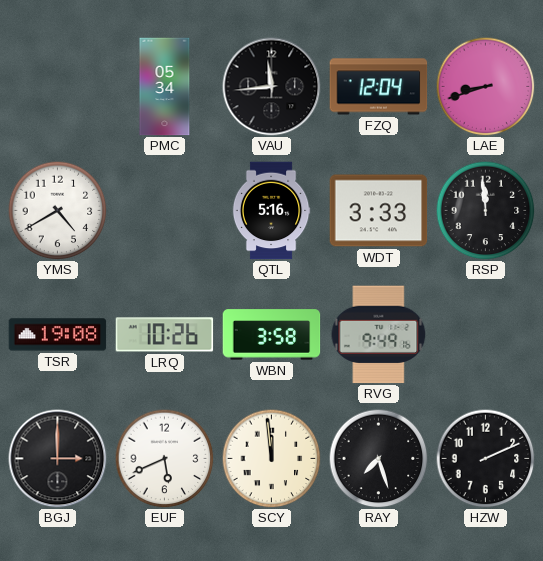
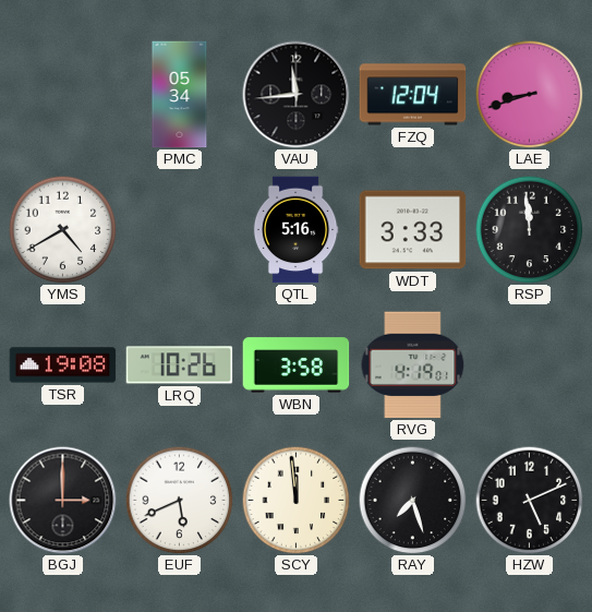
RVG: 9:49 -> 4:19
HZW: 2:11 -> 5:11
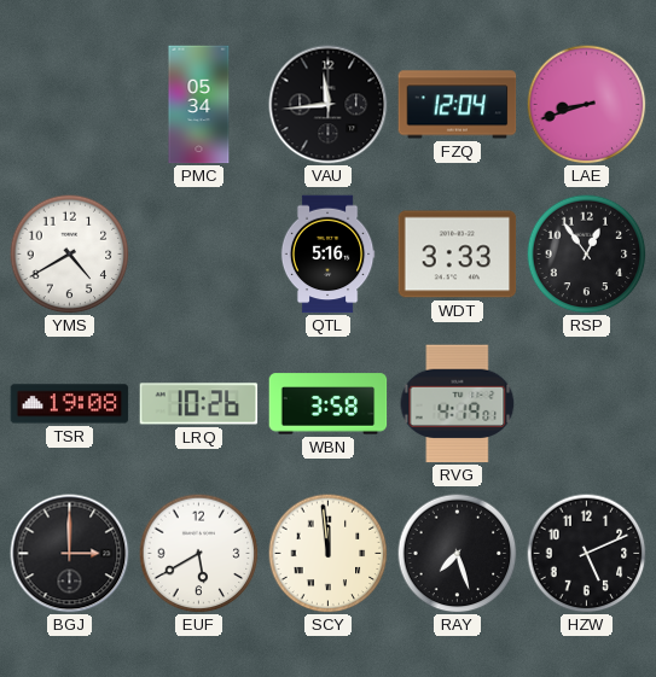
RSP: 11:59 -> 12:54
EUF: 5:41 -> 5:40
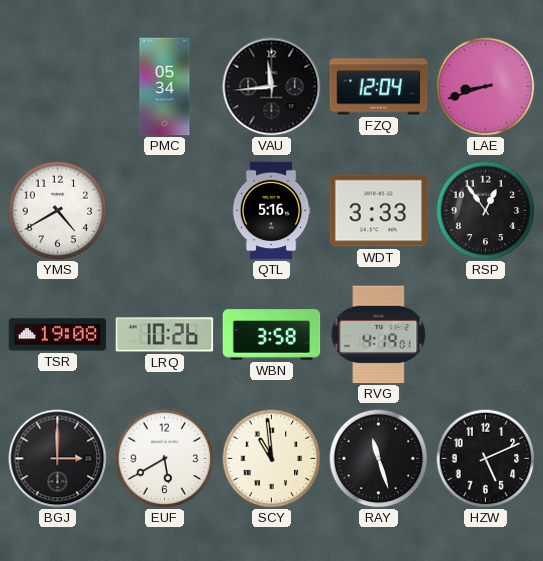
SCY: 11:59 -> 10:59
RAY: 7:27 -> 11:27
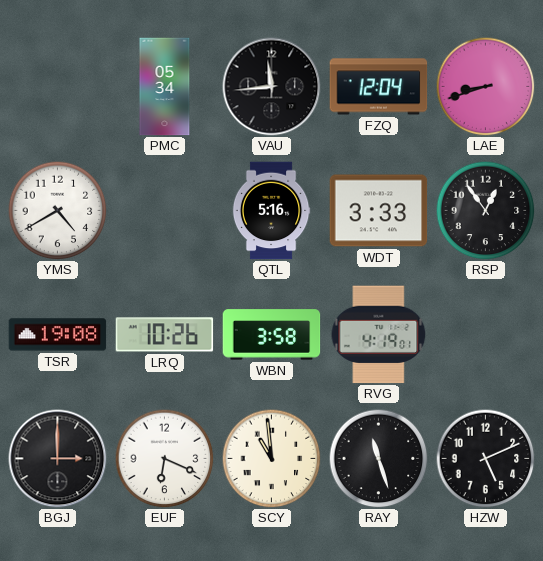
EUF: 5:40 -> 6:19
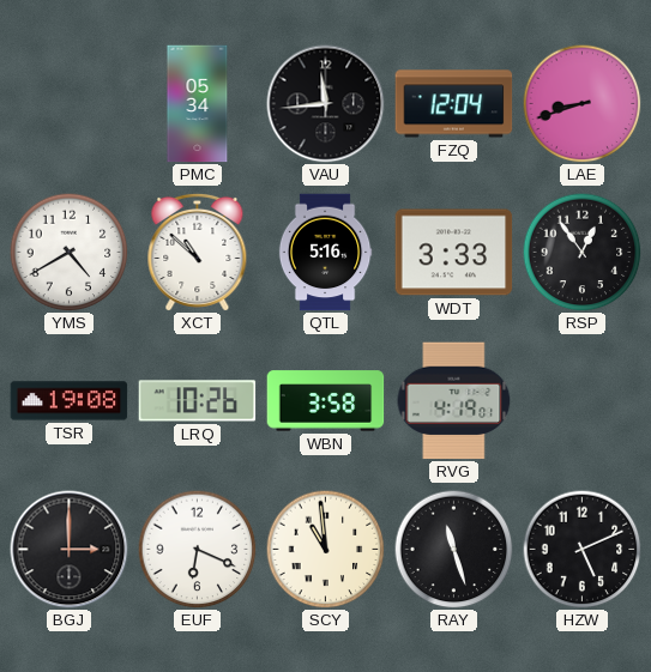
XCT: none -> 10:52
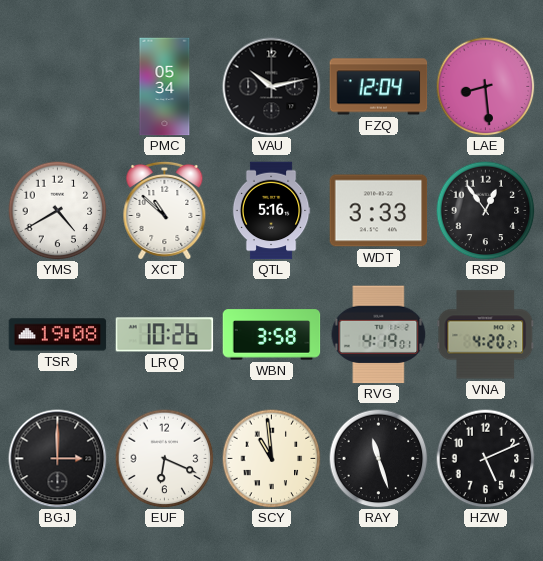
VAU: 11:44 -> 10:13
LAE: 8:42 -> 8:29
VNA: none -> 4:20
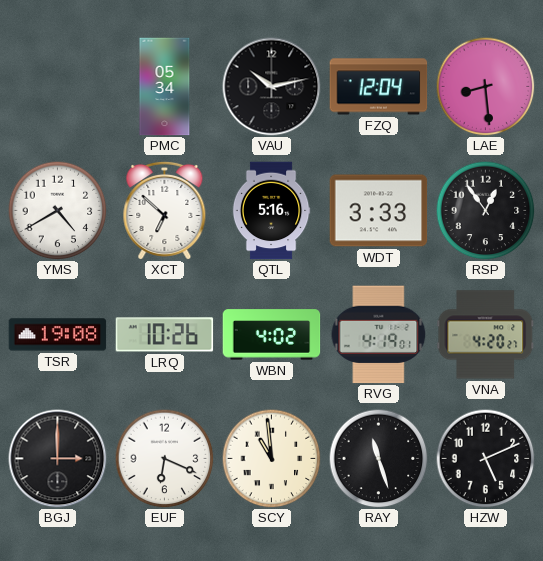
XCT: 10:52 -> 6:52
WBN: 3:58 -> 4:02
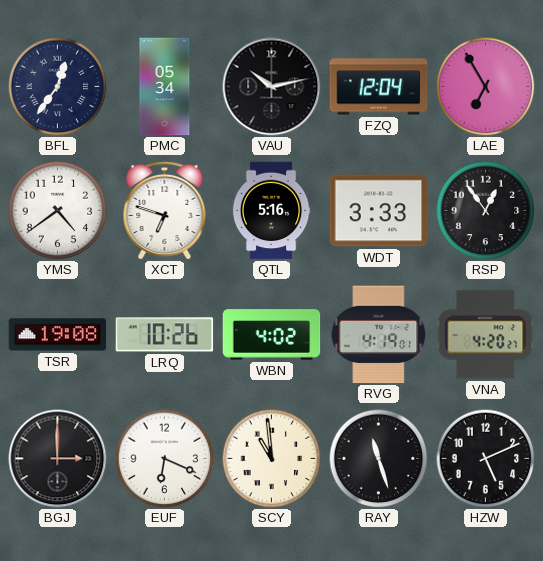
BFL: none -> 12:36
LAE: 8:29 -> 6:55
YMS: 4:40 -> 4:39
XCT: 6:52 -> 6:48
